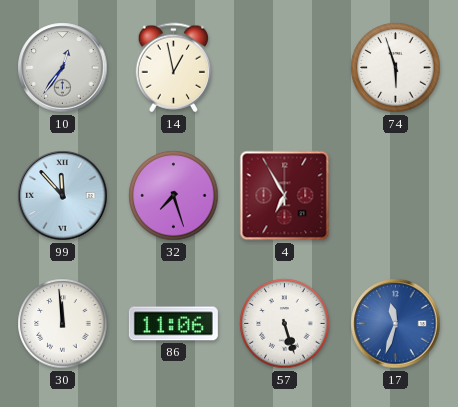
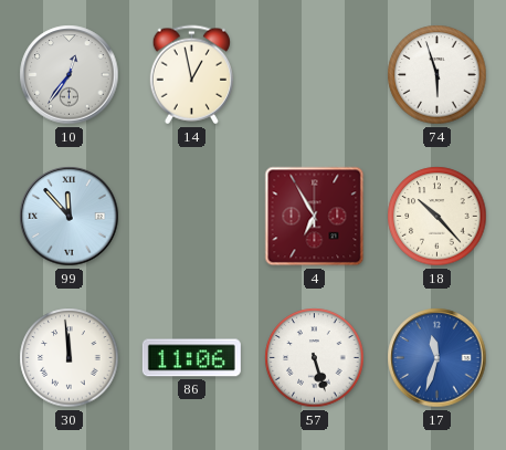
32: 7:27 -> none
18: none -> 10:23
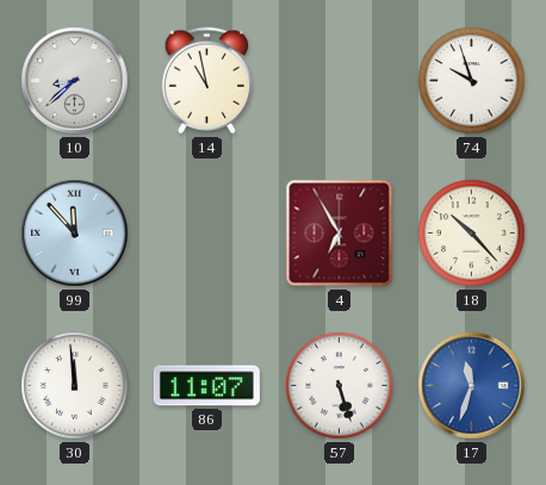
10: 12:36 -> 8:38
14: 12:58 -> 10:58
74: 5:57 -> 9:57
86: 11:06 -> 11:07
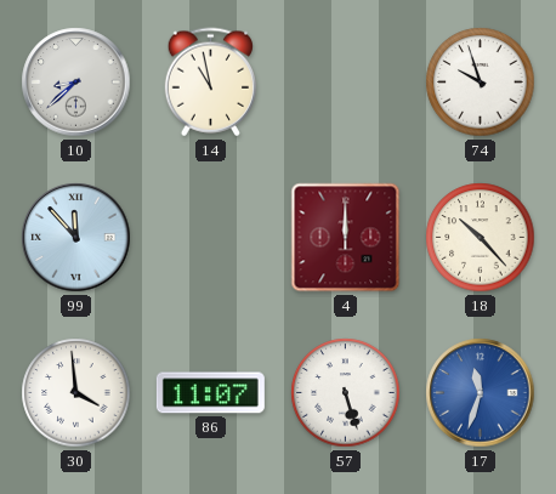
4: 6:55 -> 12:00
30: 11:59 -> 3:59
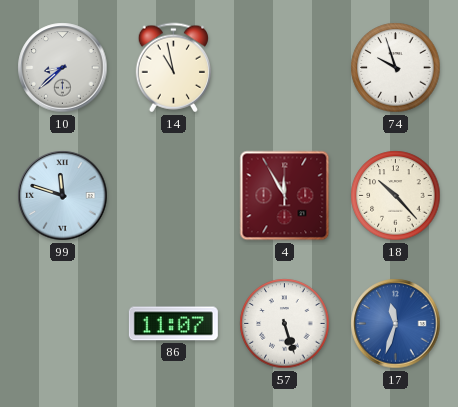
99: 11:53 -> 11:48
4: 12:00 -> 11:55
30: 3:59 -> none
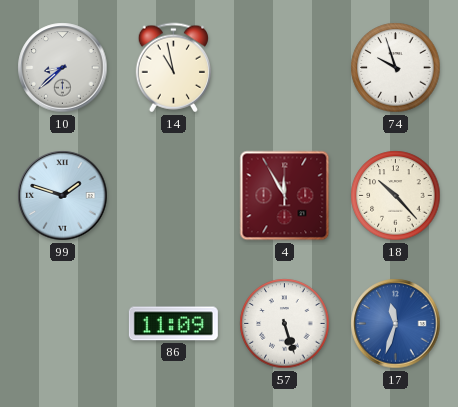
99: 11:48 -> 1:48
86: 11:07 -> 11:09
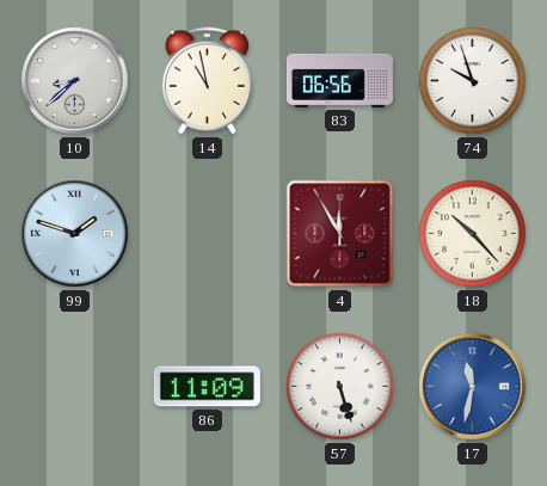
83: none -> 06:56
17: 11:33 -> 11:32
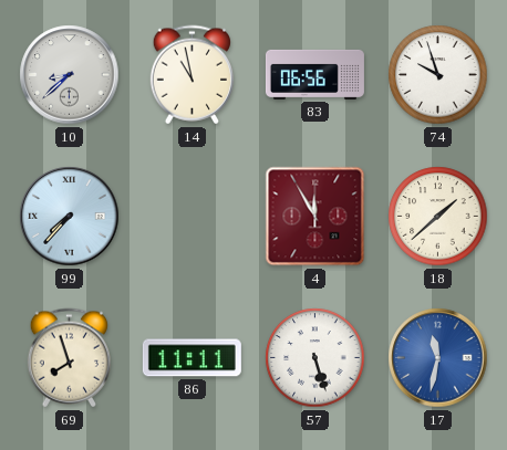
99: 1:48 -> 7:37
18: 10:23 -> 1:38
69: none -> 7:57
86: 11:09 -> 11:11
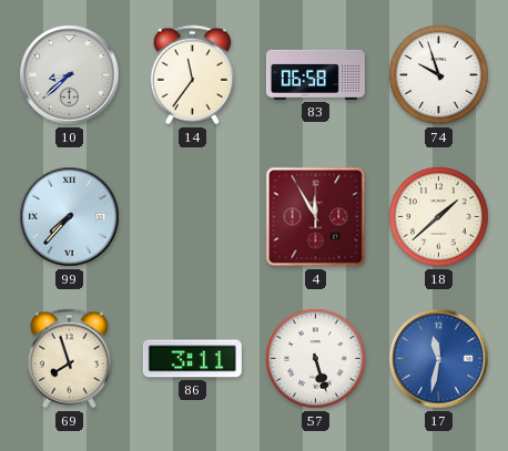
14: 10:58 -> 11:36
83: 06:56 -> 06:58
86: 11:11 -> 3:11
